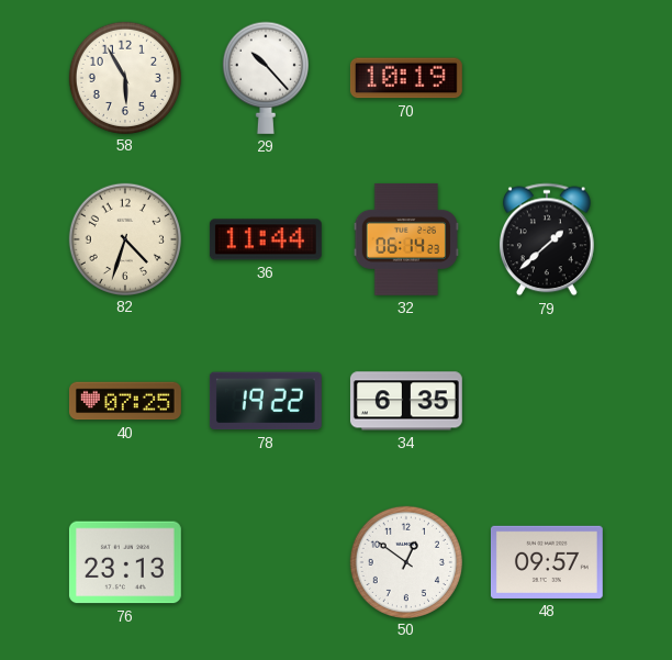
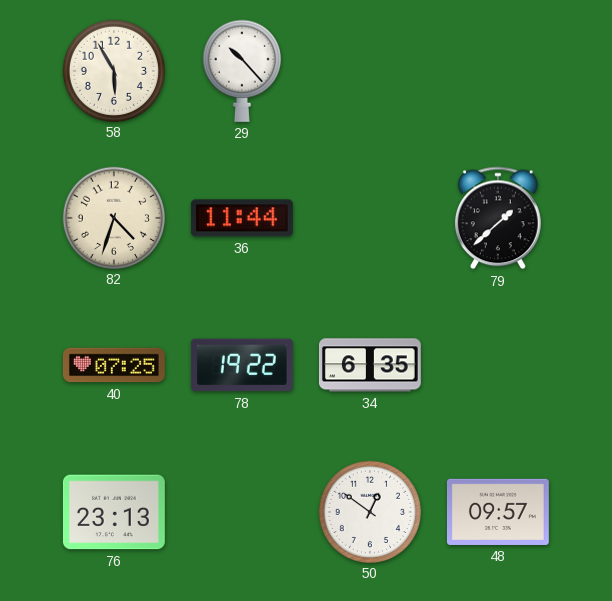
70: 10:19 -> none
32: 06:14 -> none
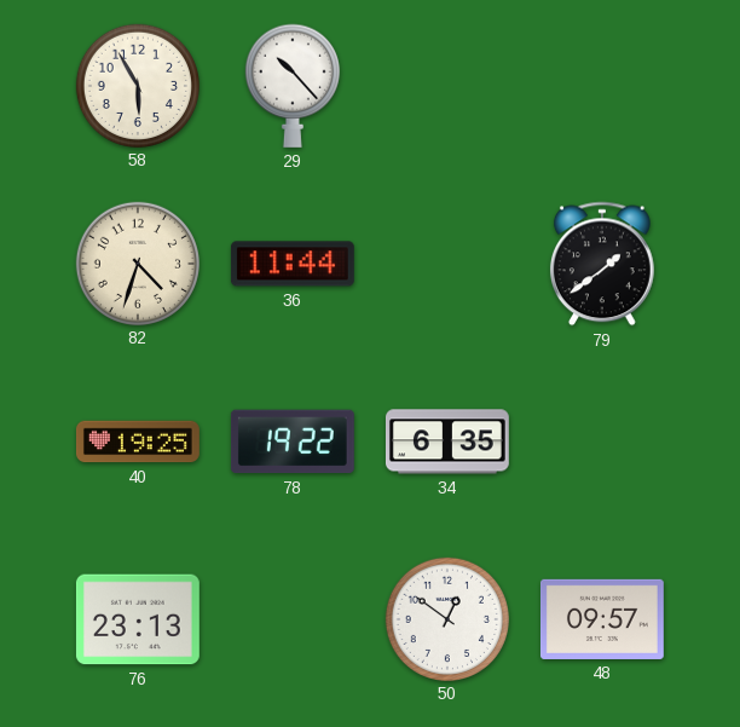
79: 1:38 -> 1:39
40: 07:25 -> 19:25
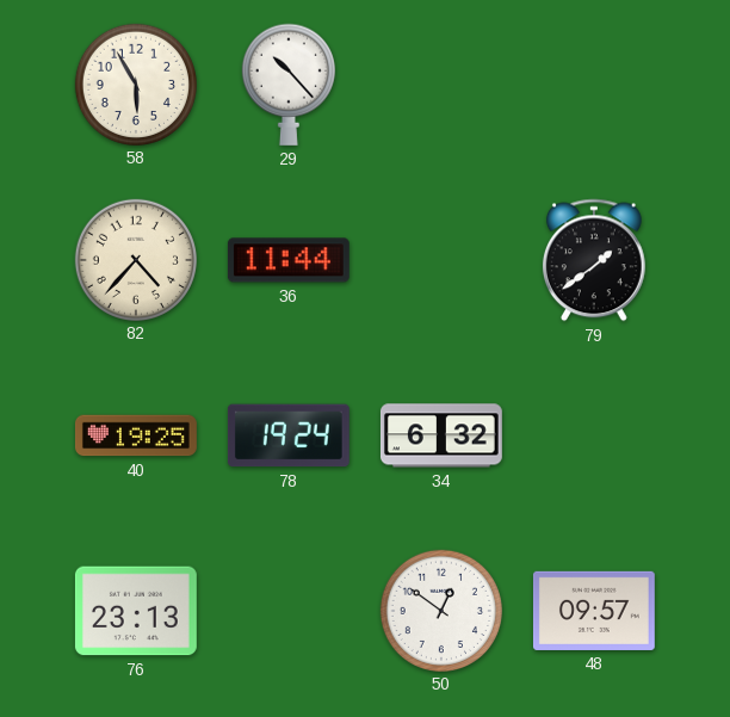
82: 4:33 -> 4:37
78: 19:22 -> 19:24
34: 6:35 -> 6:32
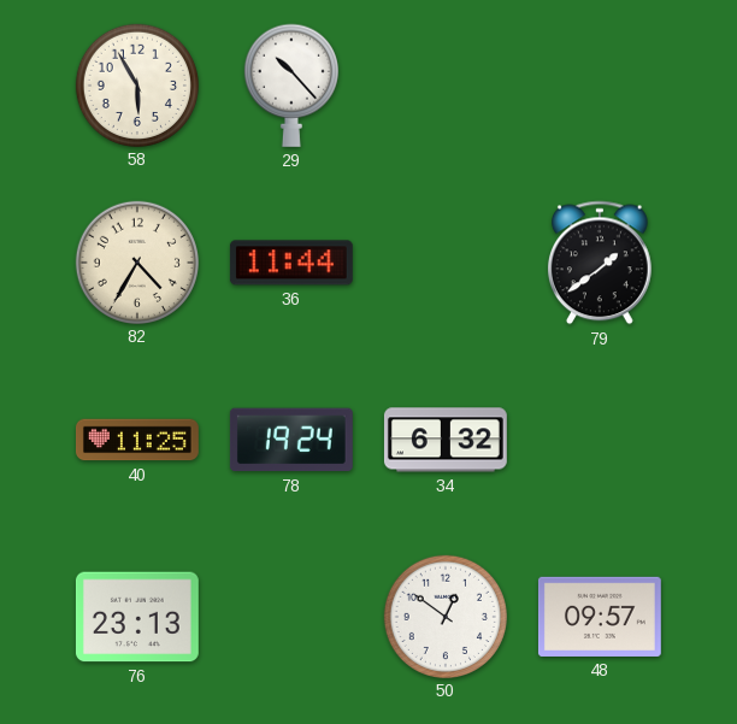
82: 4:37 -> 4:35
40: 19:25 -> 11:25
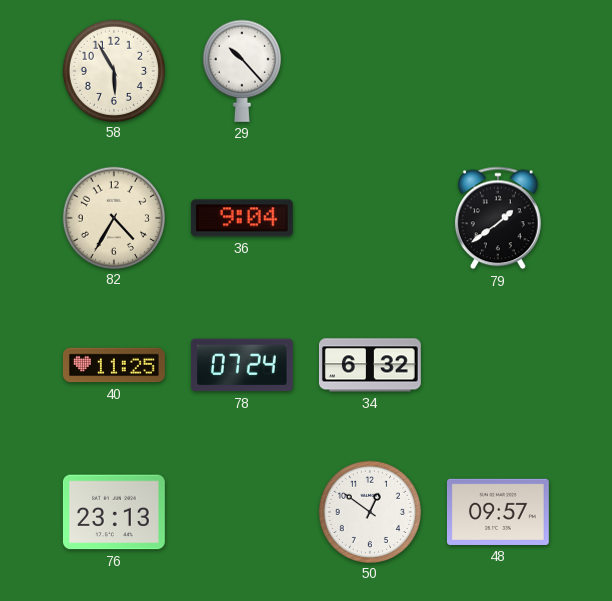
36: 11:44 -> 9:04
78: 19:24 -> 07:24
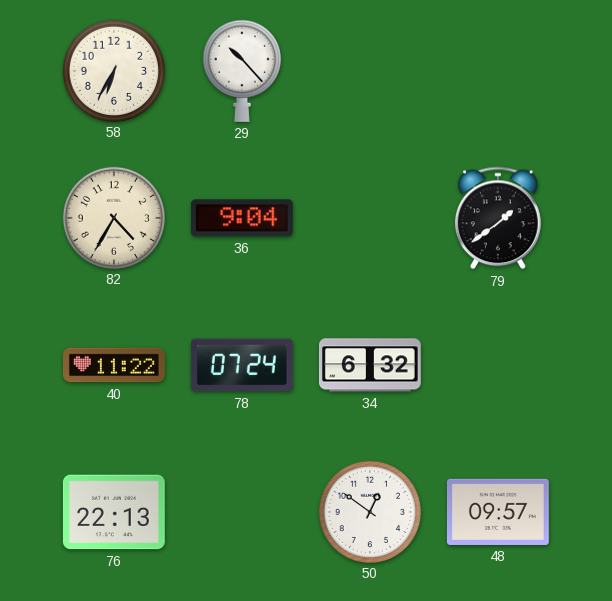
58: 5:55 -> 6:35
40: 11:25 -> 11:22
76: 23:13 -> 22:13
